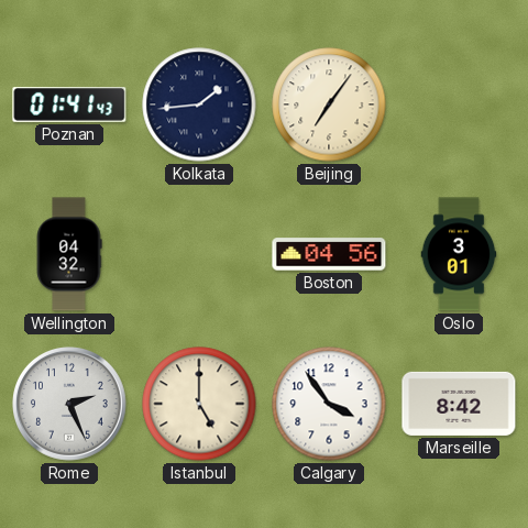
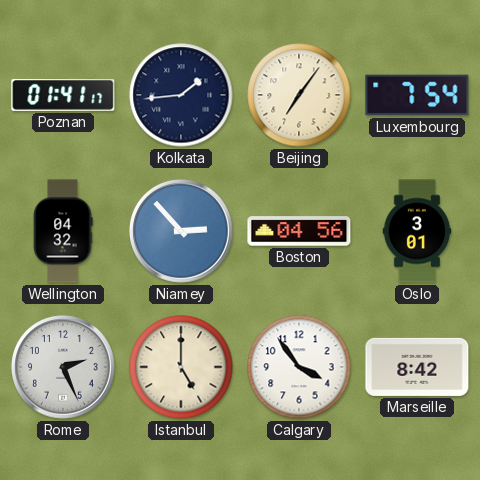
Poznan: 01:41:43 -> 01:41:17
Luxembourg: none -> 7:54
Niamey: none -> 2:53
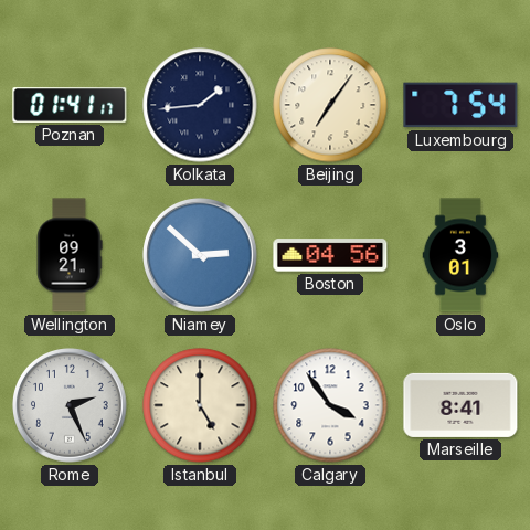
Wellington: 04:32 -> 09:21
Niamey: 2:53 -> 2:52
Marseille: 8:42 -> 8:41
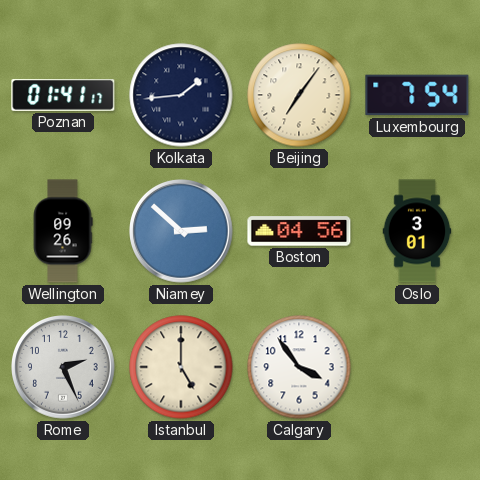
Wellington: 09:21 -> 09:26
Marseille: 8:41 -> none
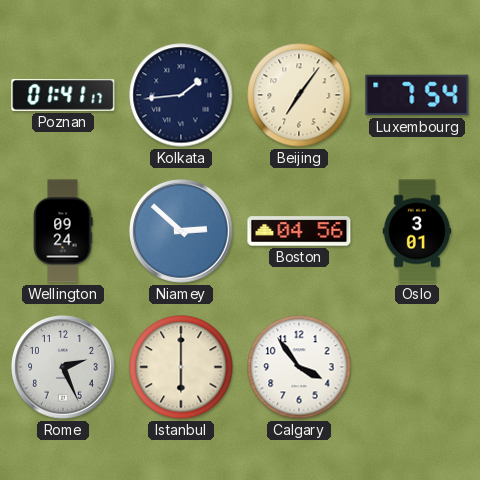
Wellington: 09:26 -> 09:24
Istanbul: 5:00 -> 6:00
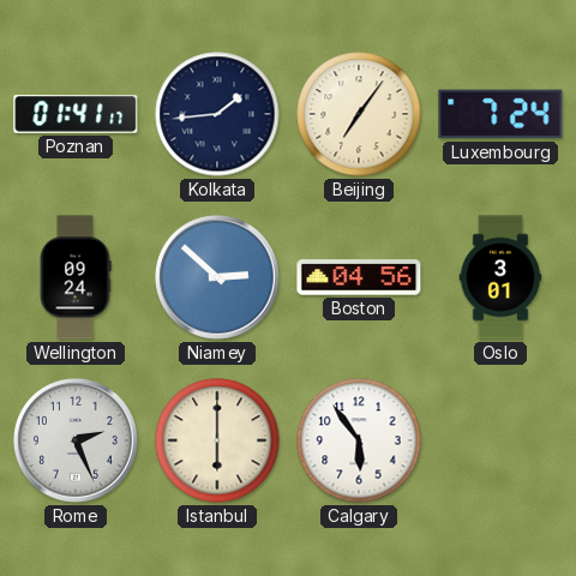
Luxembourg: 7:54 -> 7:24
Calgary: 3:54 -> 5:54
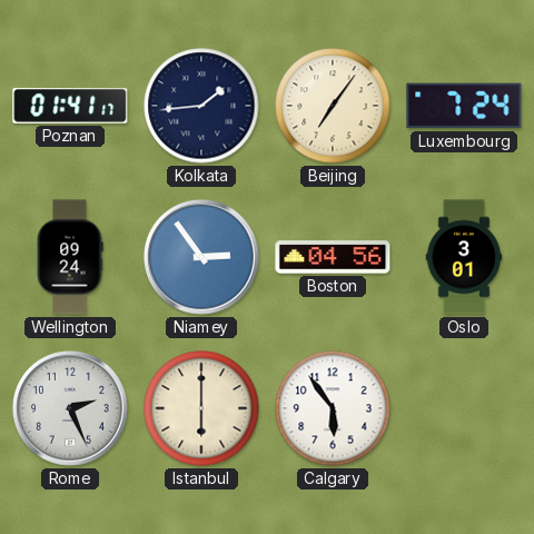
Niamey: 2:52 -> 2:54
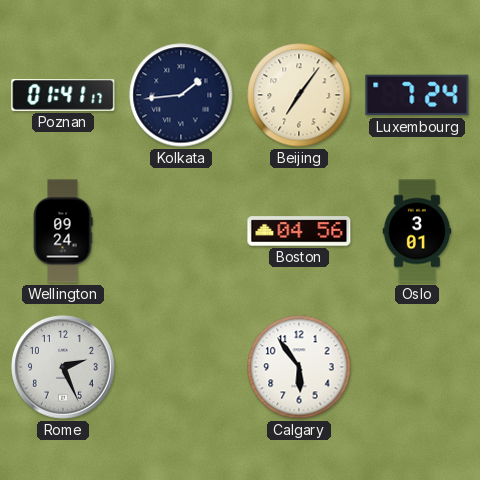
Niamey: 2:54 -> none
Istanbul: 6:00 -> none
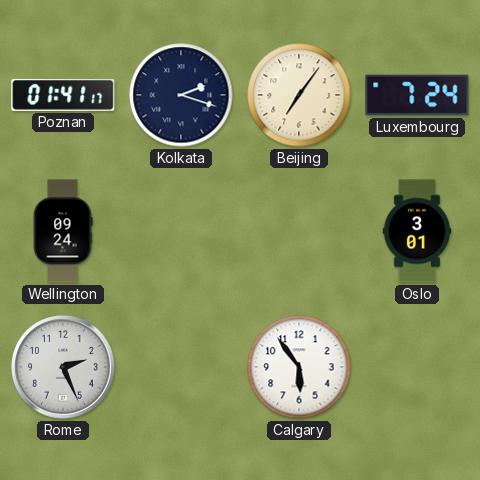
Kolkata: 1:44 -> 2:18
Boston: 04:56 -> none
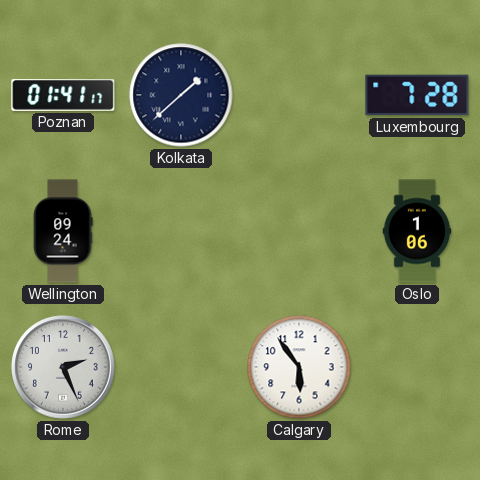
Kolkata: 2:18 -> 1:38
Beijing: 7:06 -> none
Luxembourg: 7:24 -> 7:28
Oslo: 3:01 -> 1:06
